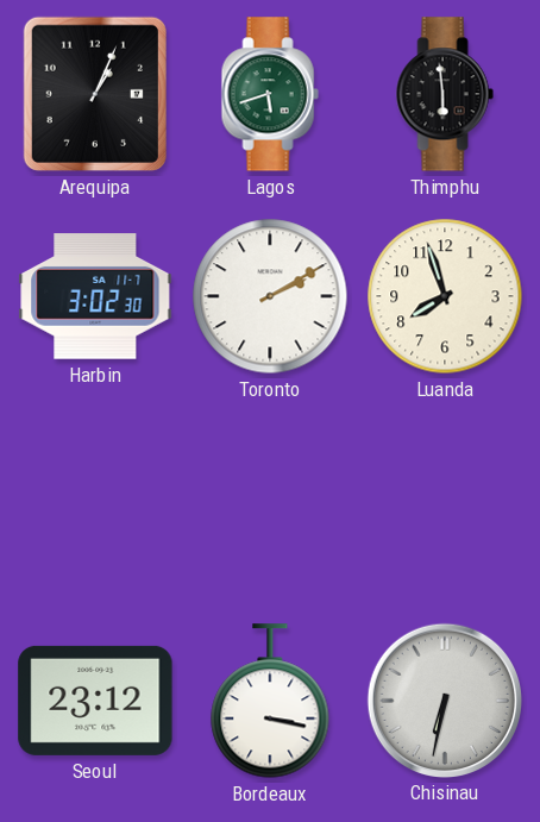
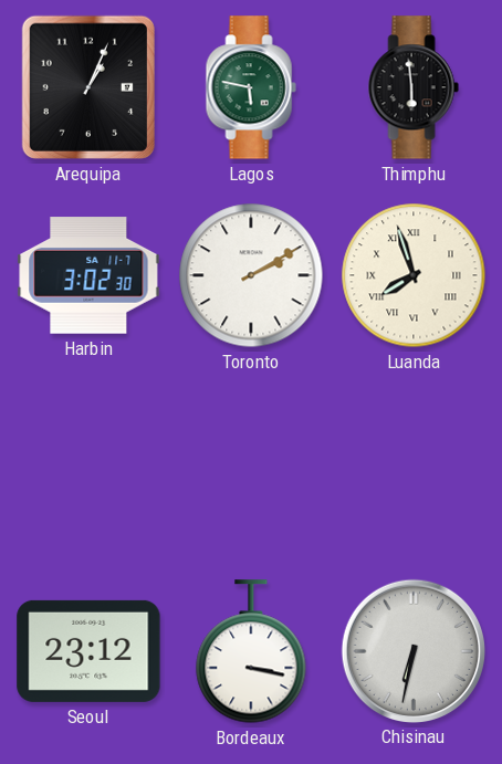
Lagos: 5:42 -> 5:47
Luanda numerals: Arabic -> Roman
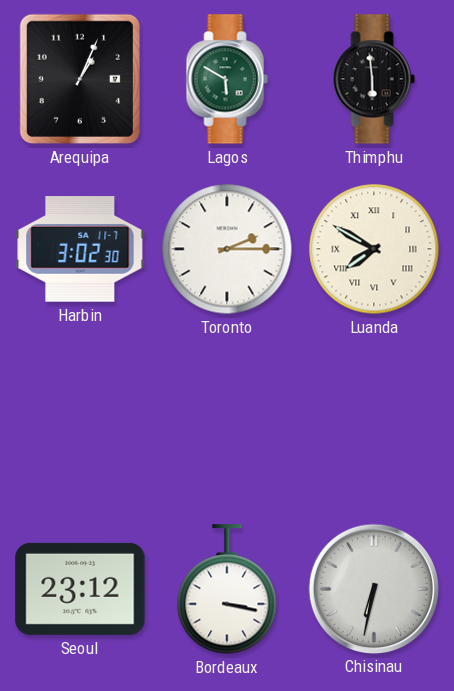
Lagos: 5:47 -> 5:50
Toronto: 2:10 -> 2:15
Luanda: 7:57 -> 7:50
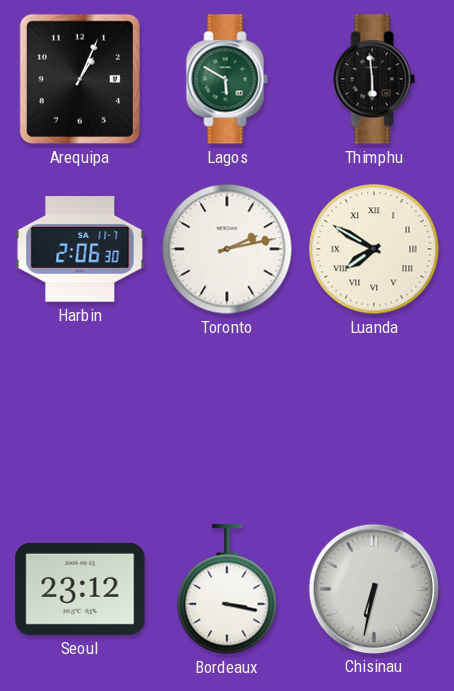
Harbin: 3:02 -> 2:06
Toronto: 2:15 -> 2:13
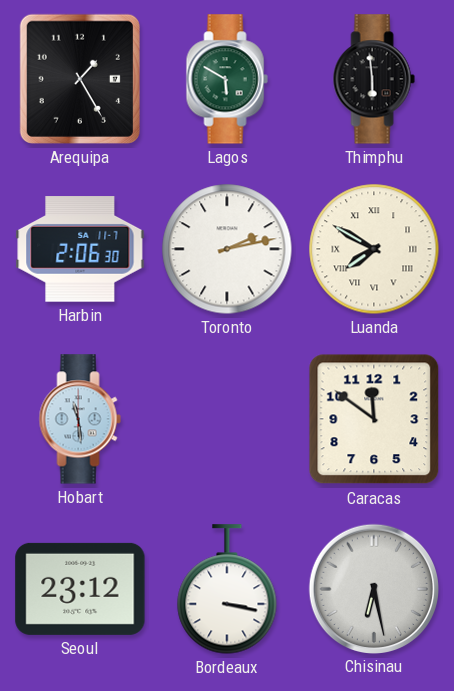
Arequipa: 1:04 -> 1:25
Hobart: none -> 11:29
Caracas: none -> 11:51
Chisinau: 6:32 -> 6:28
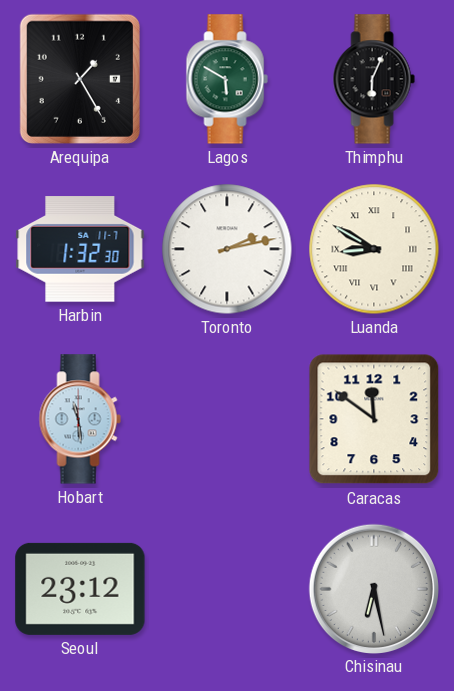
Thimphu: 5:59 -> 6:04
Harbin: 2:06 -> 1:32
Luanda: 7:50 -> 8:50
Bordeaux: 3:17 -> none
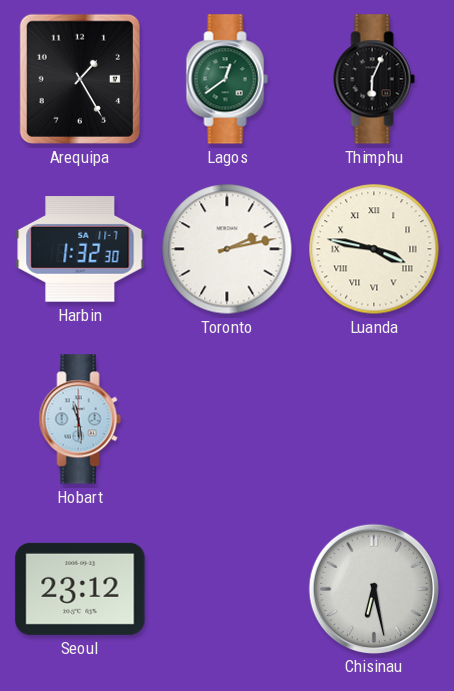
Lagos: 5:50 -> 12:39
Luanda: 8:50 -> 3:47
Caracas: 11:51 -> none
